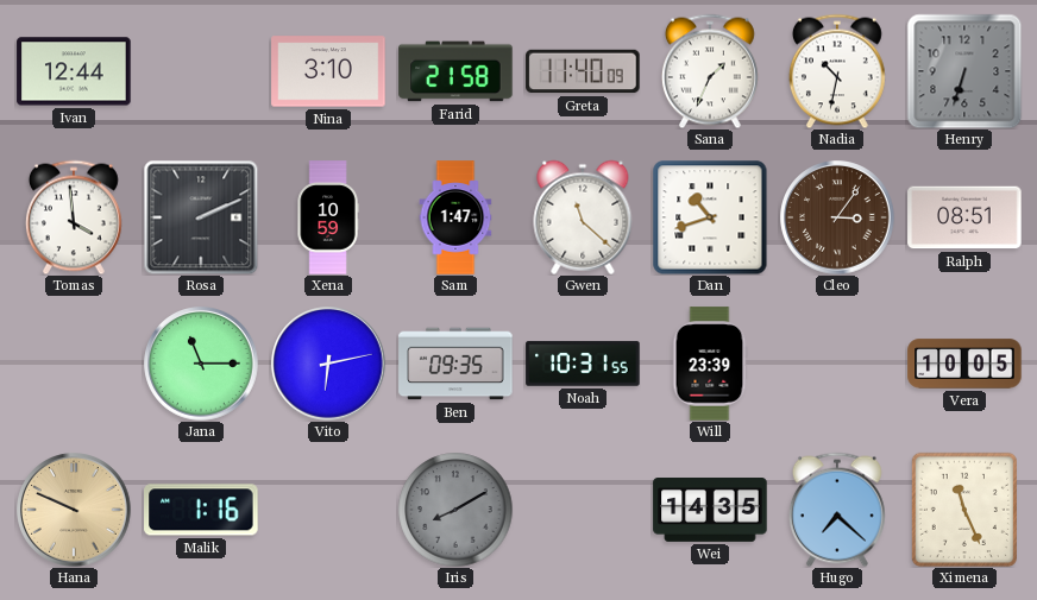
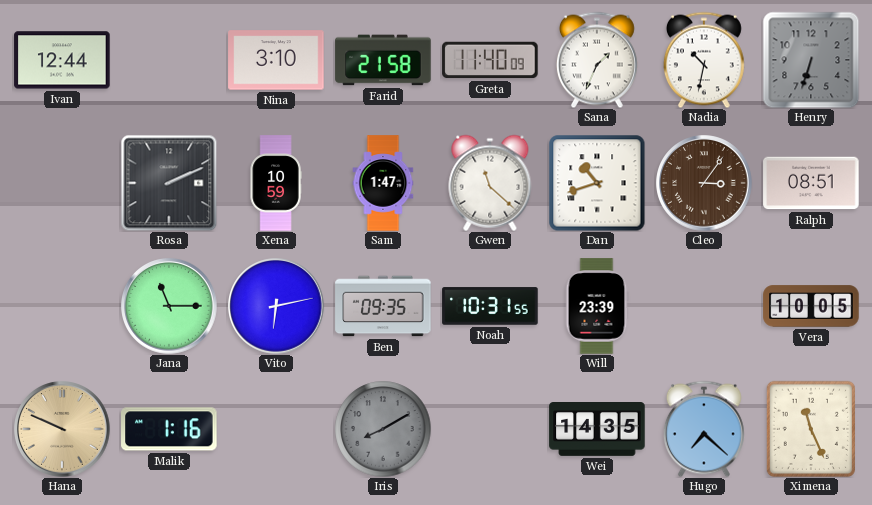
Tomas: 3:59 -> none
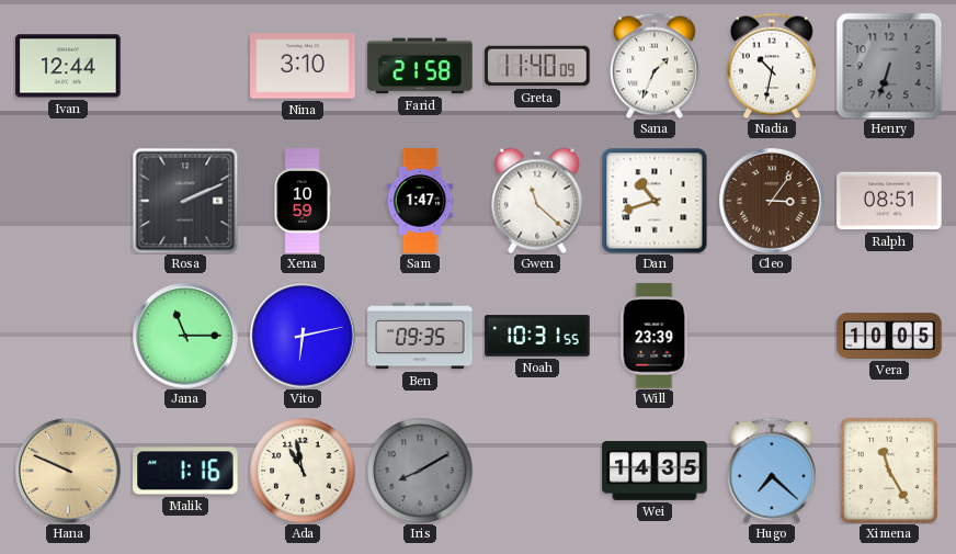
Ada: none -> 10:58
Ximena: 11:26 -> 11:25
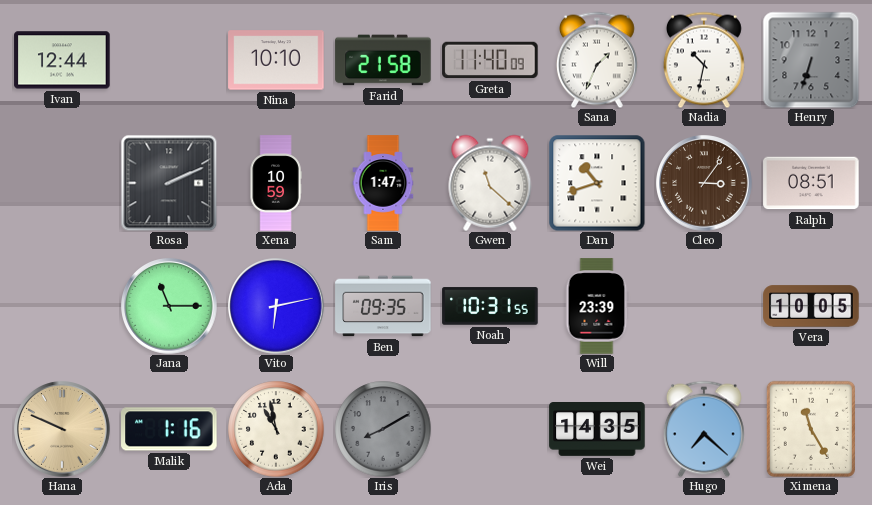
Nina: 3:10 -> 10:10
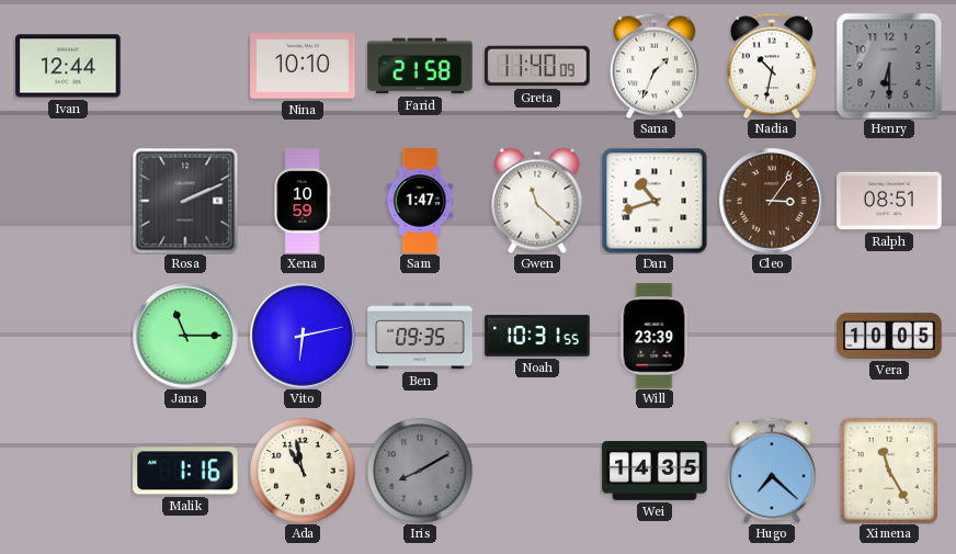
Henry: 6:33 -> 6:30
Hana: 9:49 -> none
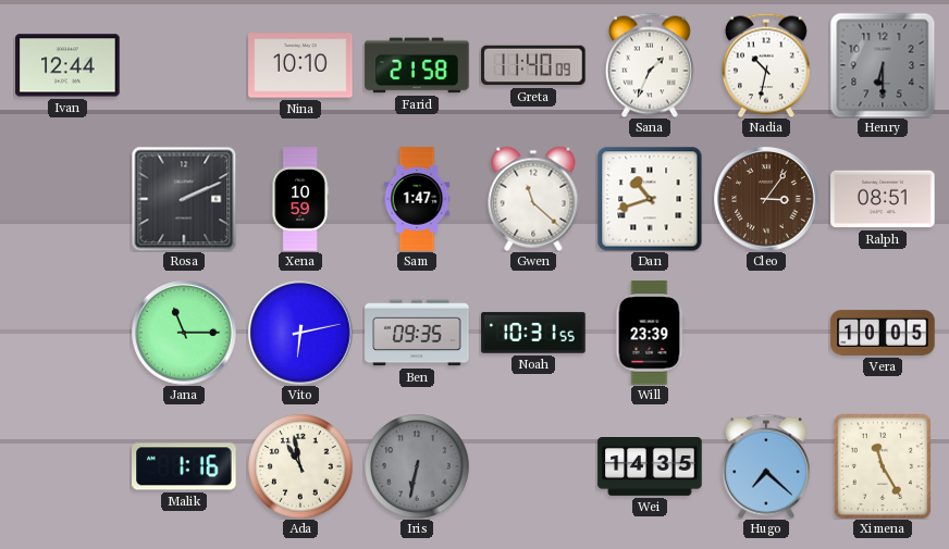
Iris: 8:10 -> 6:32
